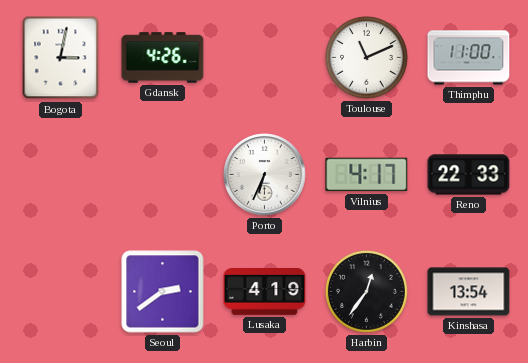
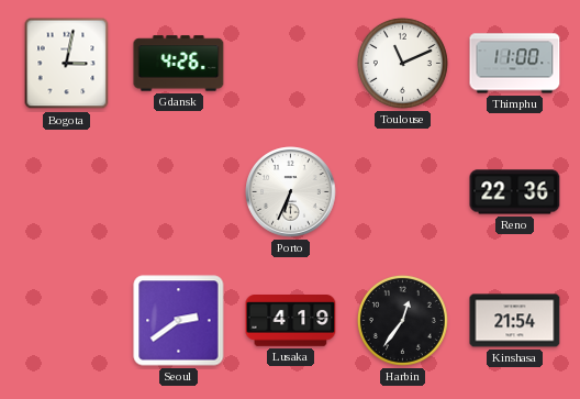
Vilnius: 4:17 -> none
Reno: 22:33 -> 22:36
Kinshasa: 13:54 -> 21:54
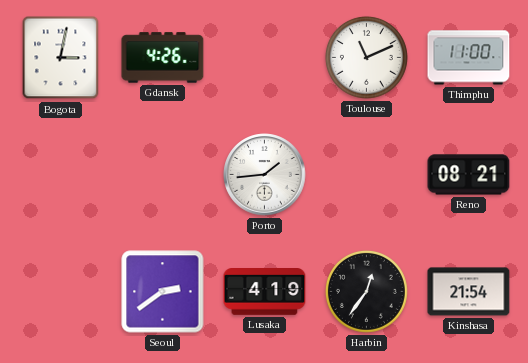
Porto: 6:34 -> 1:44
Reno: 22:36 -> 08:21
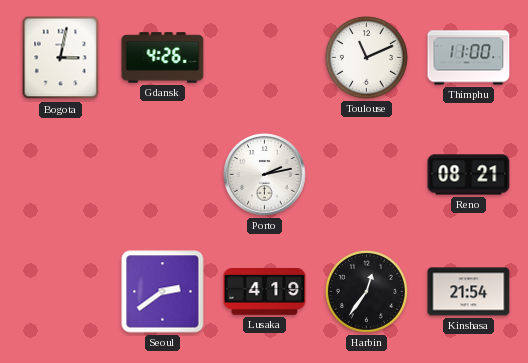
Porto: 1:44 -> 2:13
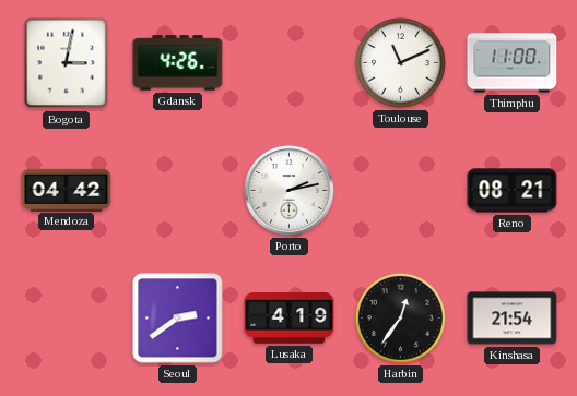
Mendoza: none -> 04:42
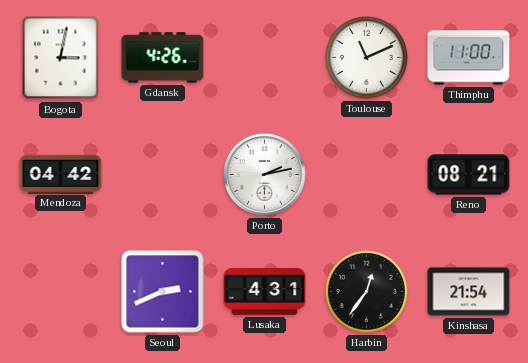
Seoul: 2:39 -> 2:41
Lusaka: 4:19 -> 4:31
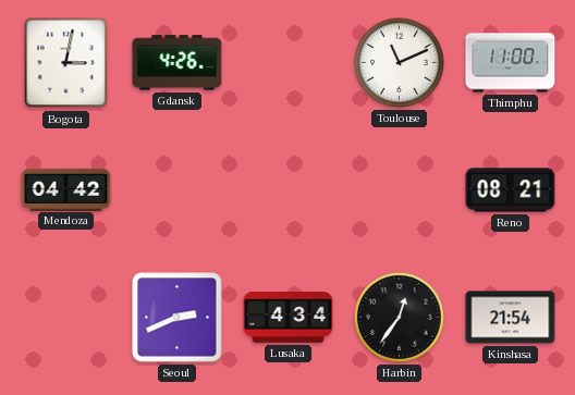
Porto: 2:13 -> none
Lusaka: 4:31 -> 4:34
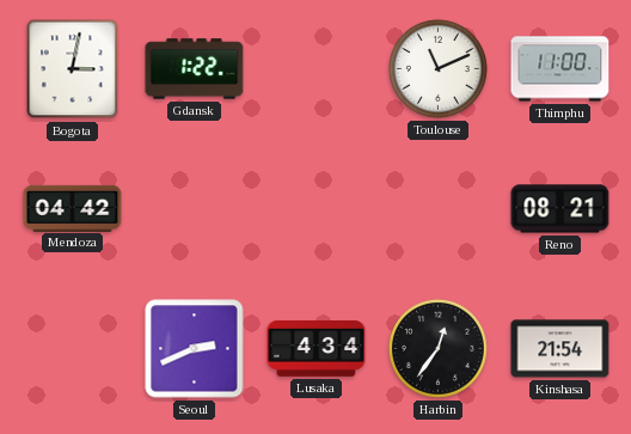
Gdansk: 4:26 -> 1:22
